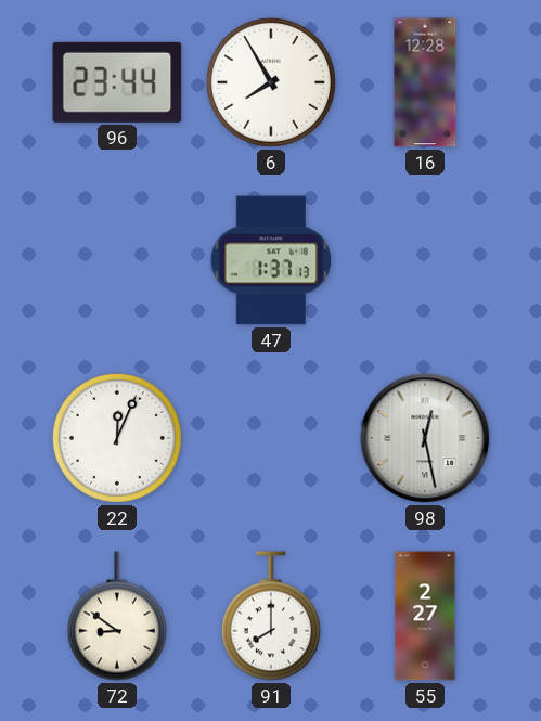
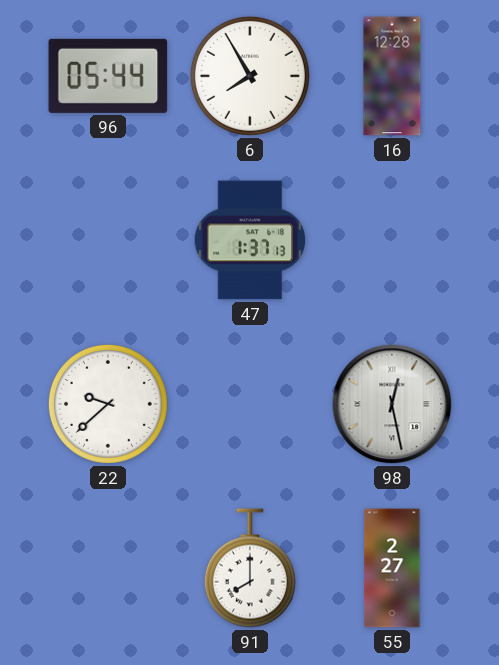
96: 23:44 -> 05:44
22: 12:04 -> 9:38
72: 8:51 -> none
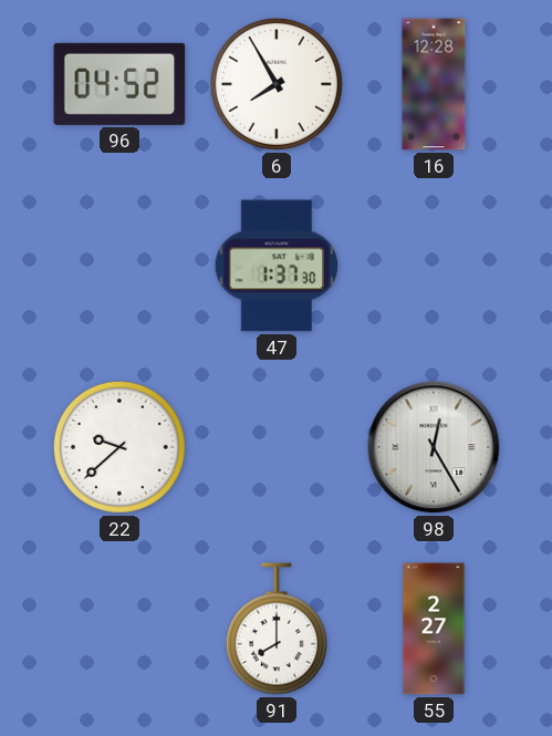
96: 05:44 -> 04:52
47: 1:37:13 -> 1:37:30
98: 12:28 -> 12:25
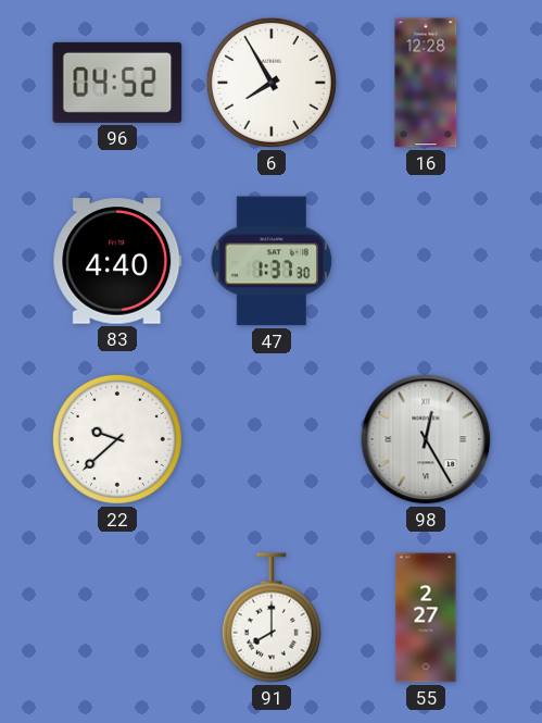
83: none -> 4:40
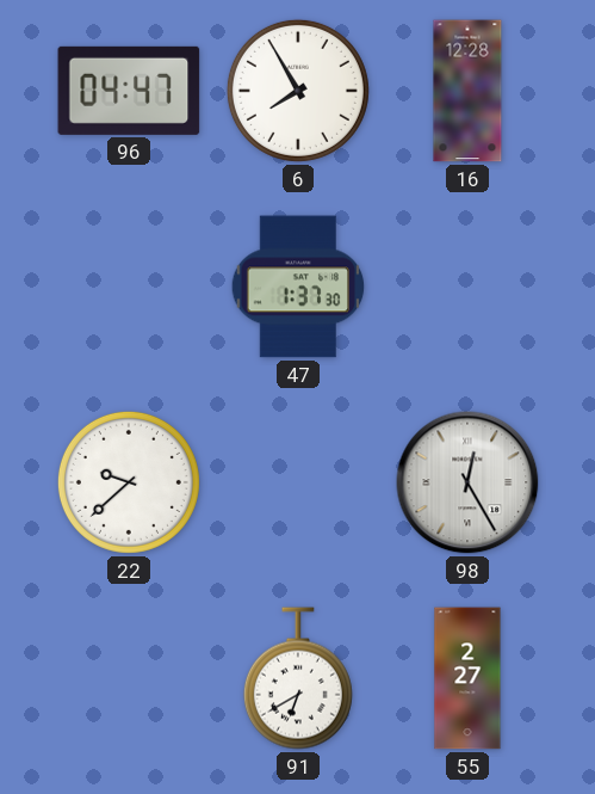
96: 04:52 -> 04:47
83: 4:40 -> none
91: 8:00 -> 6:40
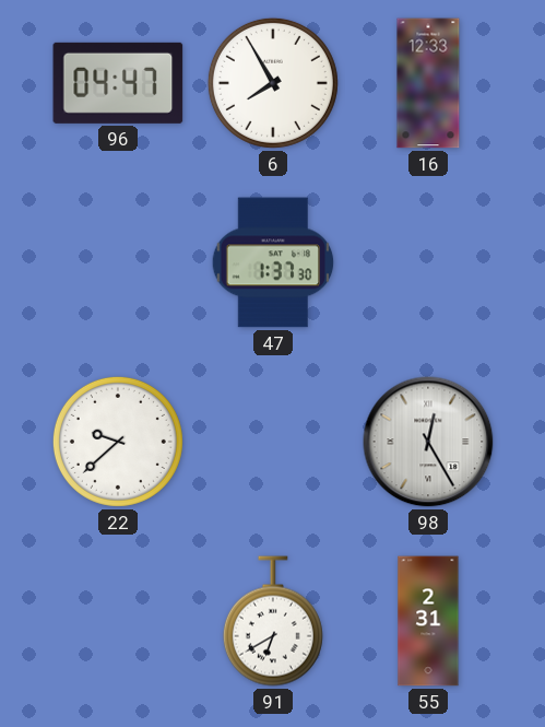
16: 12:28 -> 12:33
55: 2:27 -> 2:31
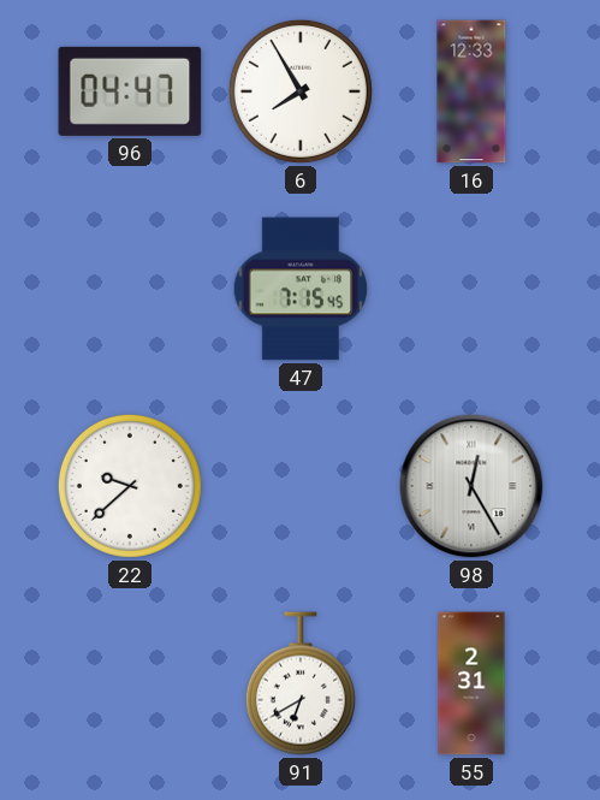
47: 1:37 -> 7:15
